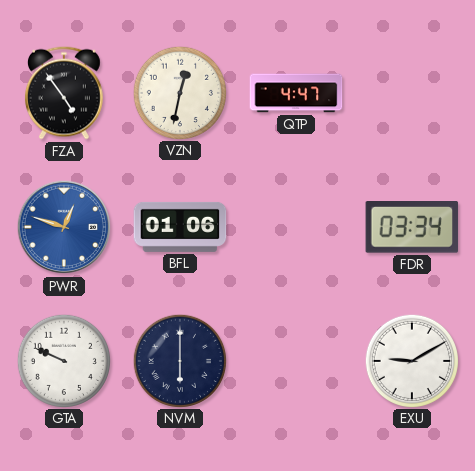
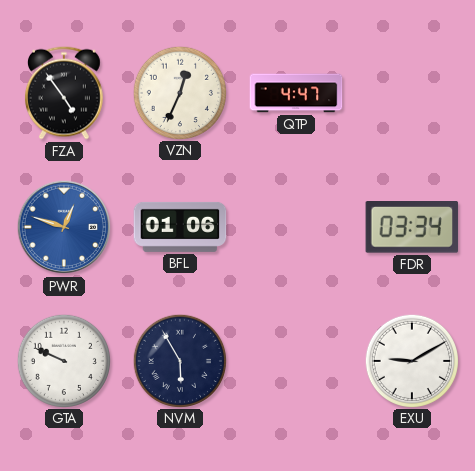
VZN: 12:32 -> 12:34
NVM: 6:00 -> 5:55
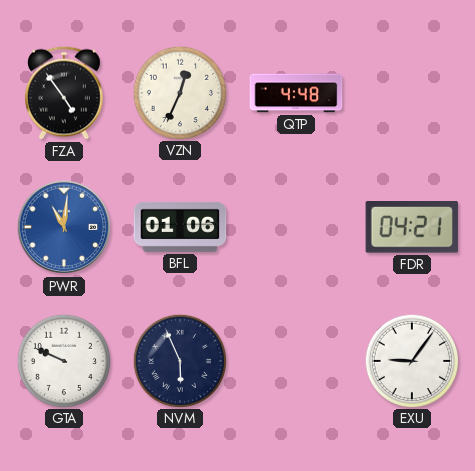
QTP: 4:47 -> 4:48
PWR: 12:48 -> 11:01
FDR: 03:34 -> 04:21
NVM: 5:55 -> 5:56
EXU: 9:10 -> 9:06
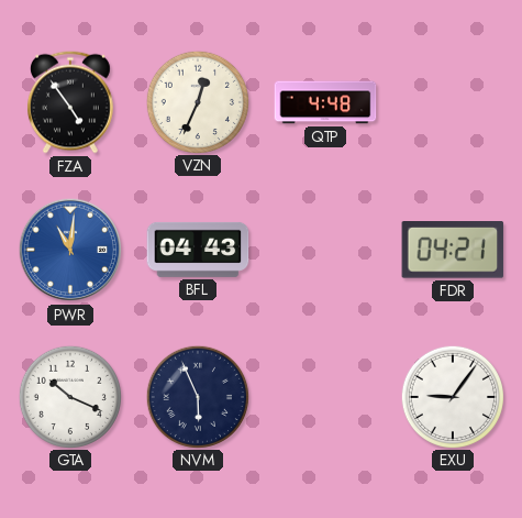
BFL: 01:06 -> 04:43
GTA: 9:49 -> 10:19
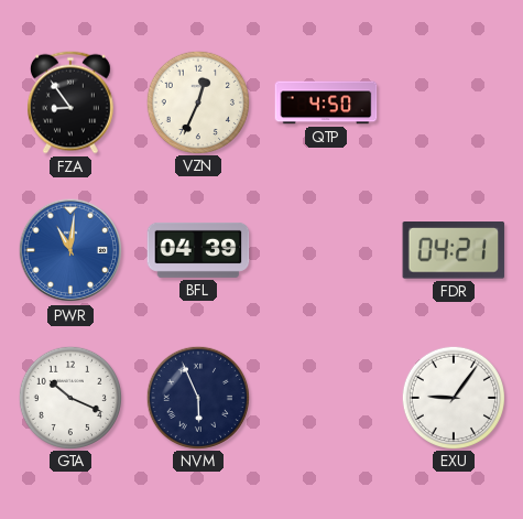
FZA: 4:54 -> 8:54
QTP: 4:48 -> 4:50
BFL: 04:43 -> 04:39
